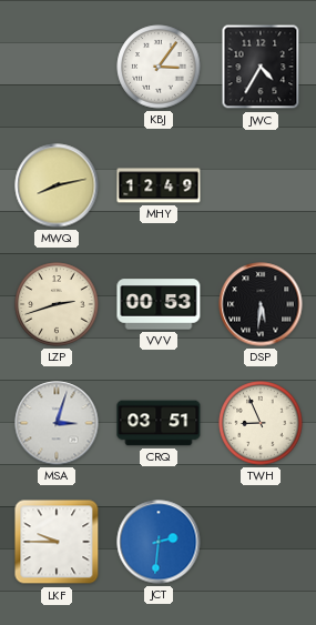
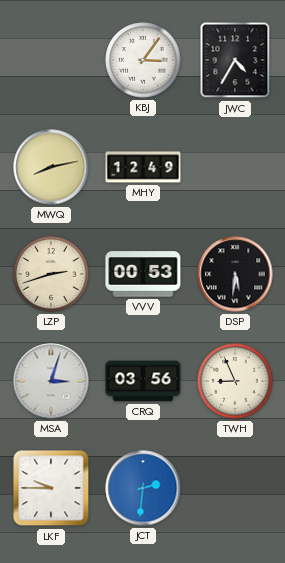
CRQ: 03:51 -> 03:56
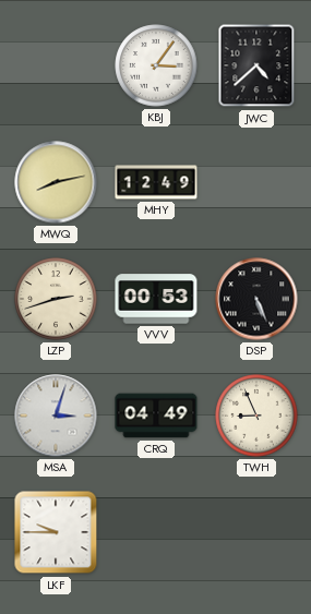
JWC: 4:35 -> 4:38
DSP: 5:31 -> 5:26
CRQ: 03:56 -> 04:49
JCT: 2:31 -> none
